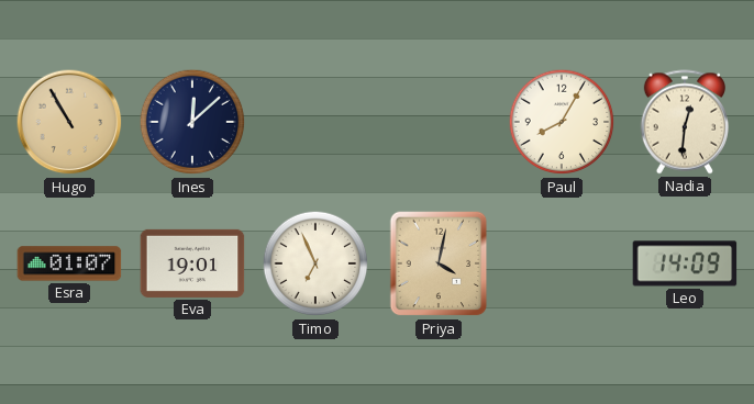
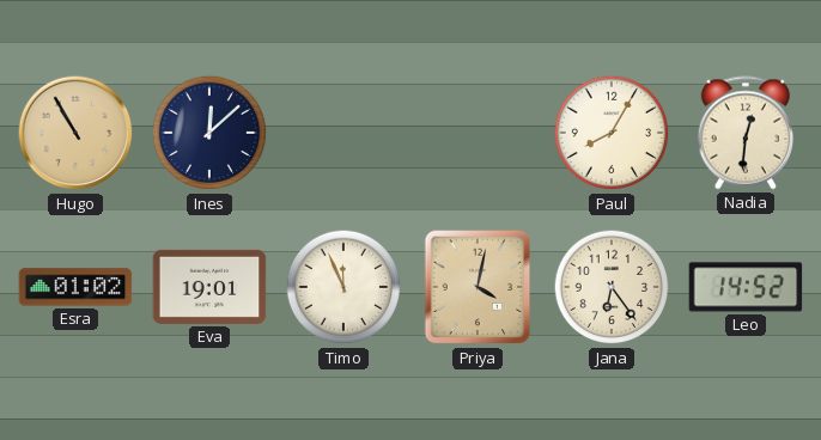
Esra: 01:07 -> 01:02
Timo: 6:56 -> 11:56
Jana: none -> 6:24
Leo: 14:09 -> 14:52
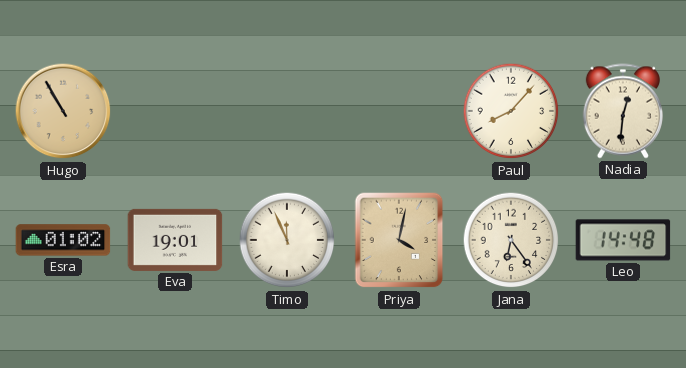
Ines: 12:08 -> none
Paul: 8:05 -> 8:07
Leo: 14:52 -> 14:48
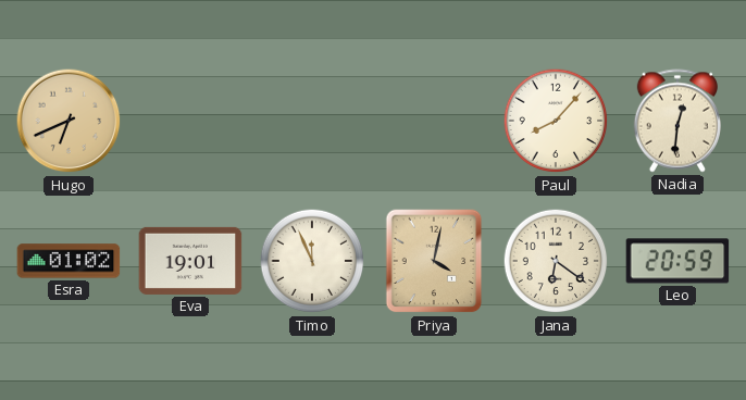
Hugo: 10:55 -> 6:41
Jana: 6:24 -> 6:21
Leo: 14:48 -> 20:59
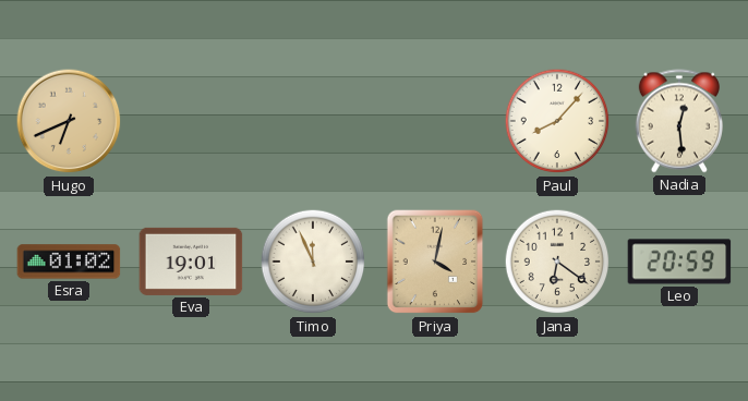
Nadia: 12:31 -> 12:29
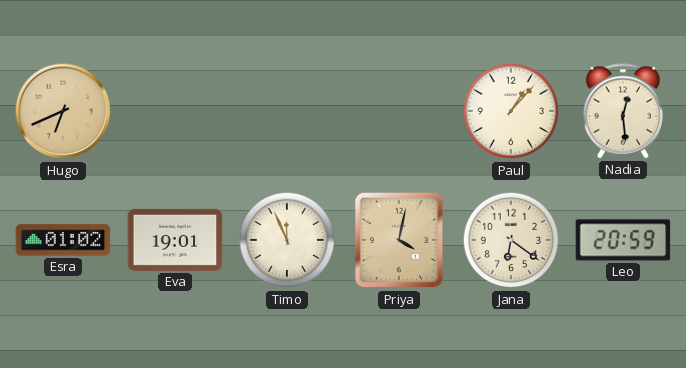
Paul: 8:07 -> 1:07
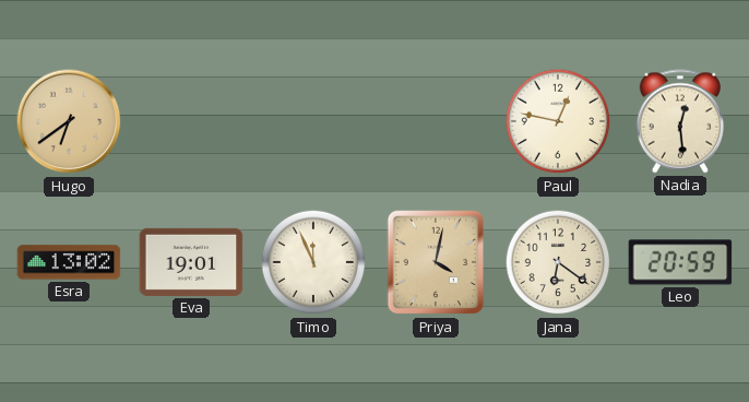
Hugo: 6:41 -> 6:39
Paul: 1:07 -> 12:47
Esra: 01:02 -> 13:02
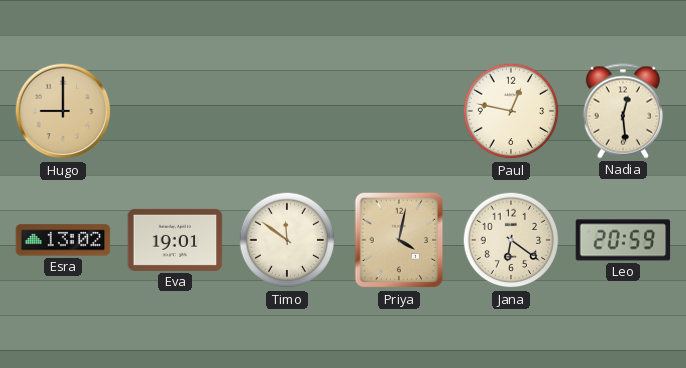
Hugo: 6:39 -> 9:00
Timo: 11:56 -> 11:51
